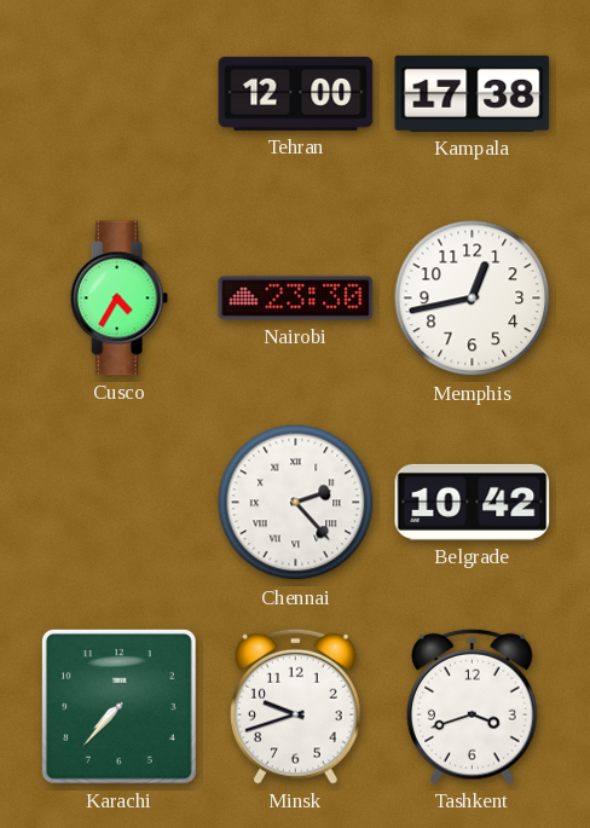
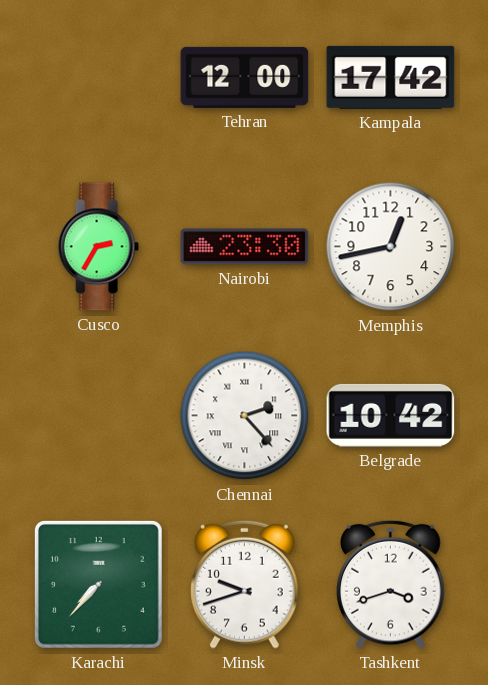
Kampala: 17:38 -> 17:42
Cusco: 4:35 -> 2:35
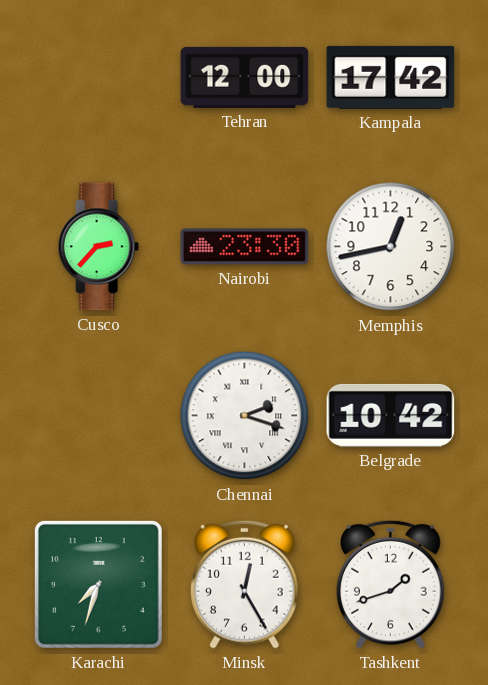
Cusco: 2:35 -> 2:37
Chennai: 2:23 -> 2:18
Karachi: 7:37 -> 7:33
Minsk: 9:42 -> 12:25
Tashkent: 3:42 -> 1:42
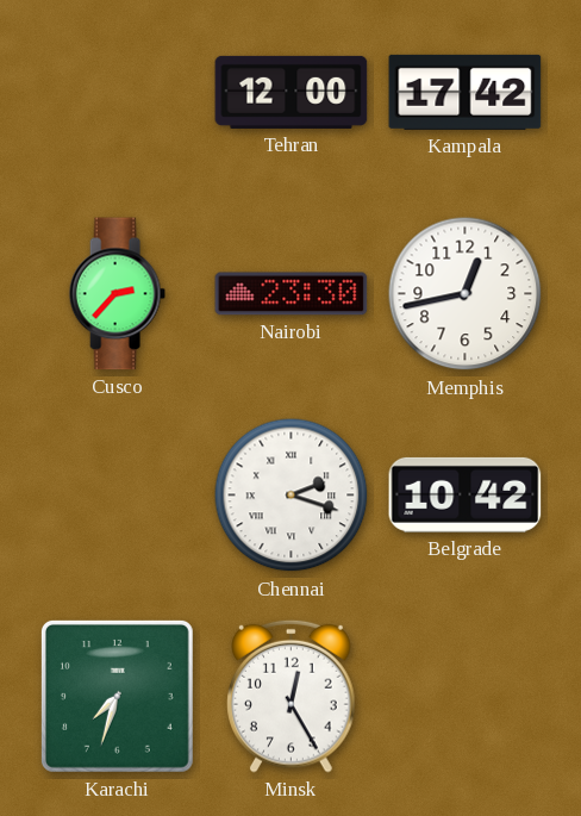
Tashkent: 1:42 -> none
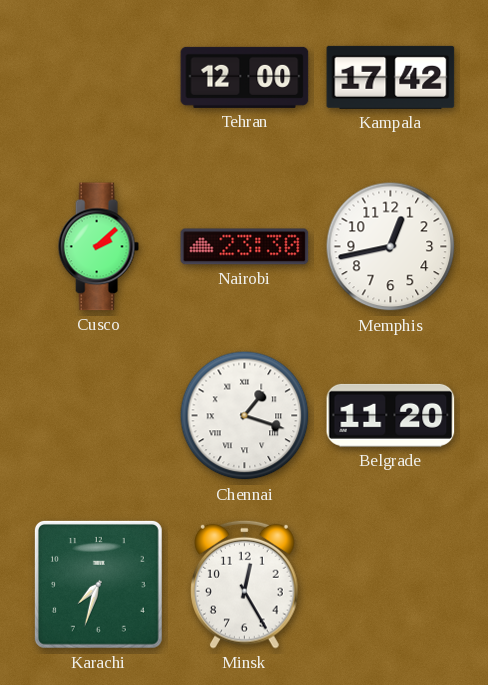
Cusco: 2:37 -> 2:08
Chennai: 2:18 -> 1:18
Belgrade: 10:42 -> 11:20
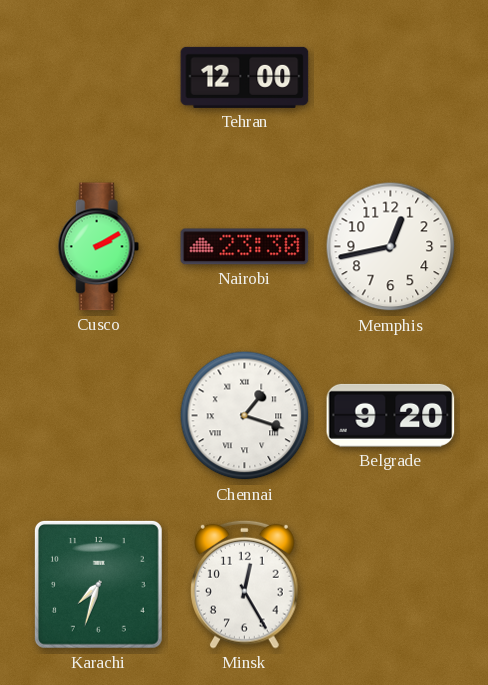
Kampala: 17:42 -> none
Cusco: 2:08 -> 2:10
Belgrade: 11:20 -> 9:20
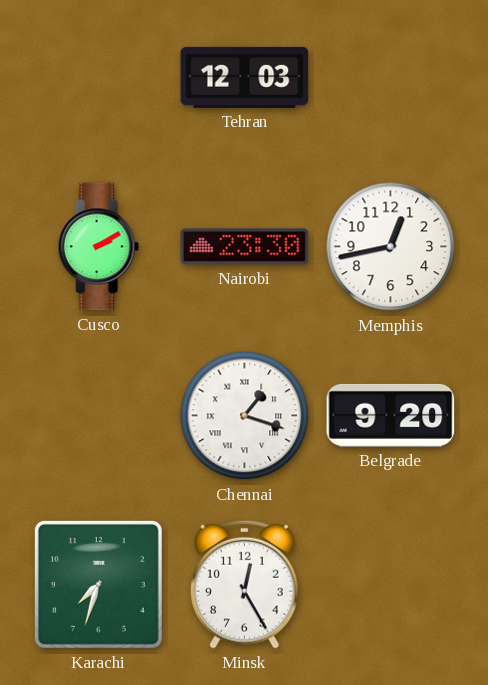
Tehran: 12:00 -> 12:03
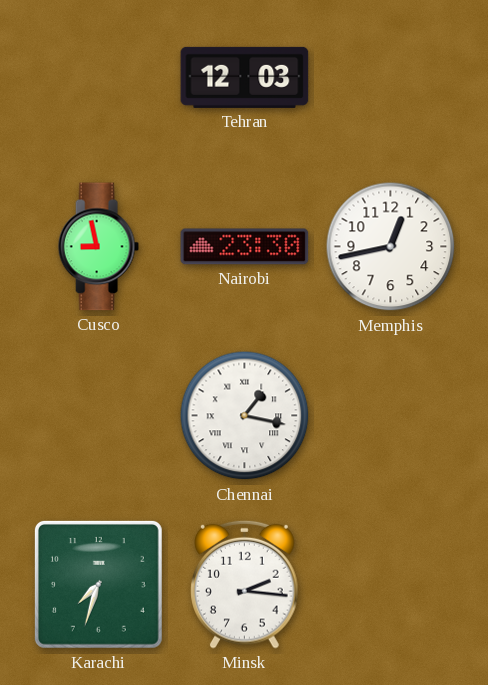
Cusco: 2:10 -> 8:58
Chennai: 1:18 -> 1:17
Belgrade: 9:20 -> none
Minsk: 12:25 -> 2:16
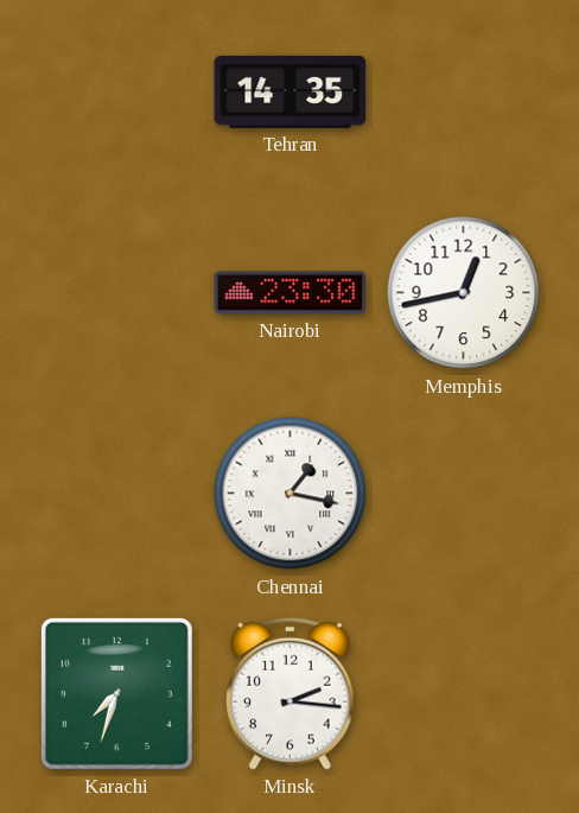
Tehran: 12:03 -> 14:35
Cusco: 8:58 -> none
